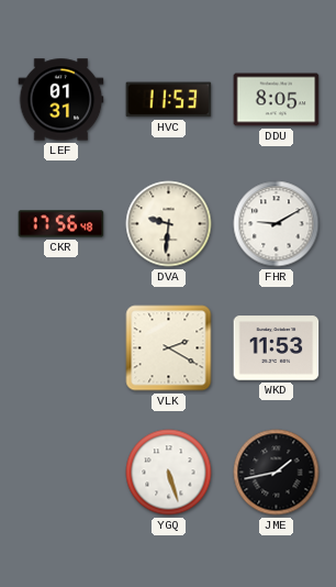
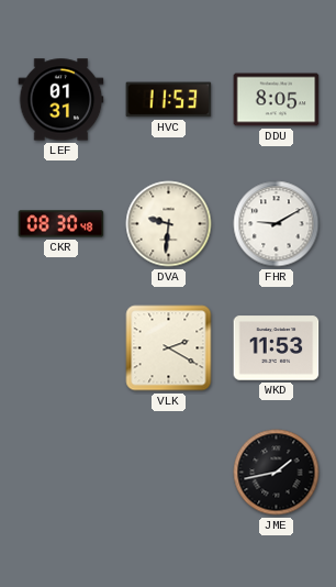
CKR: 17:56 -> 08:30
YGQ: 5:27 -> none
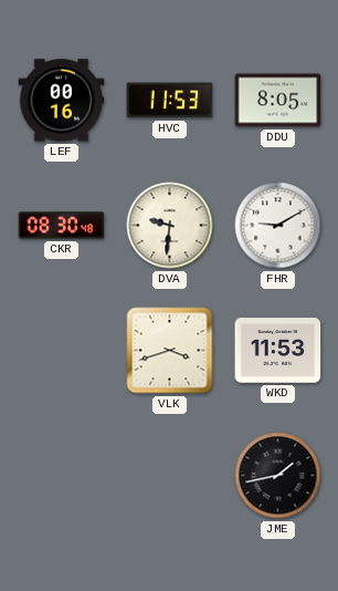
LEF: 01:31 -> 00:16
VLK: 2:20 -> 3:42
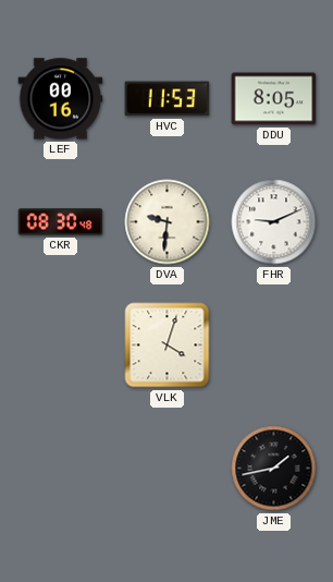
FHR: 9:10 -> 9:11
VLK: 3:42 -> 4:03
WKD: 11:53 -> none
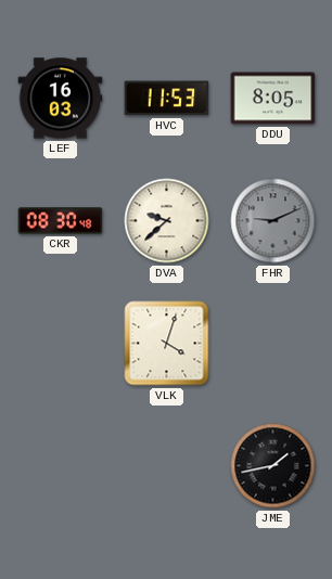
LEF: 00:16 -> 16:03
DVA: 9:31 -> 9:38
FHR dial: white -> grey
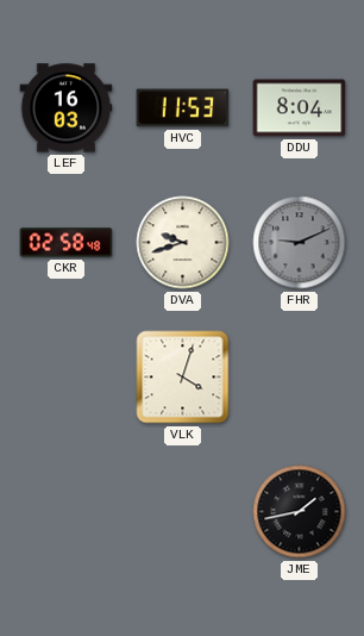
DDU: 8:05 -> 8:04
CKR: 08:30 -> 02:58
DVA: 9:38 -> 9:42
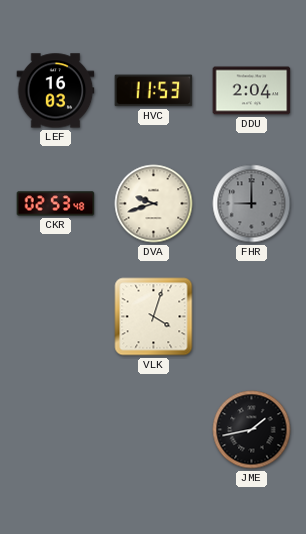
DDU: 8:04 -> 2:04
CKR: 02:58 -> 02:53
FHR: 9:11 -> 9:00
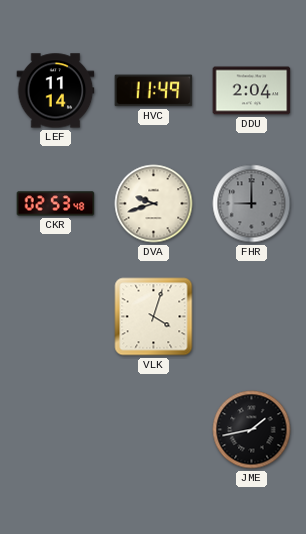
LEF: 16:03 -> 11:14
HVC: 11:53 -> 11:49
